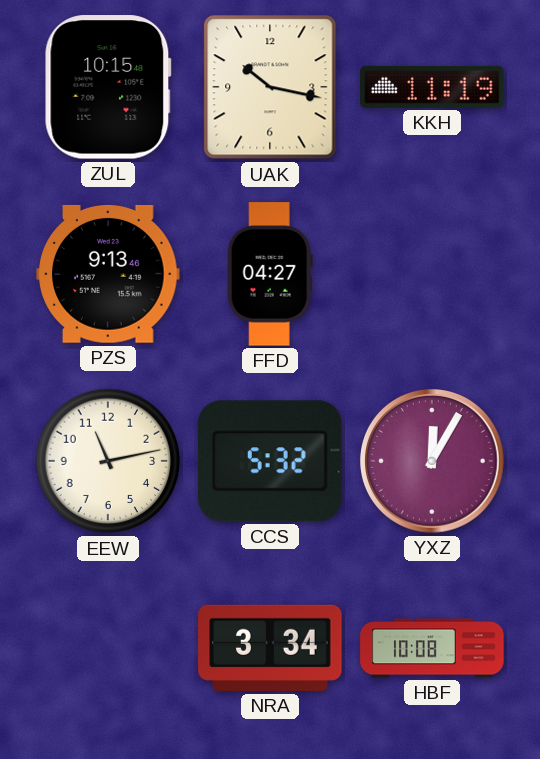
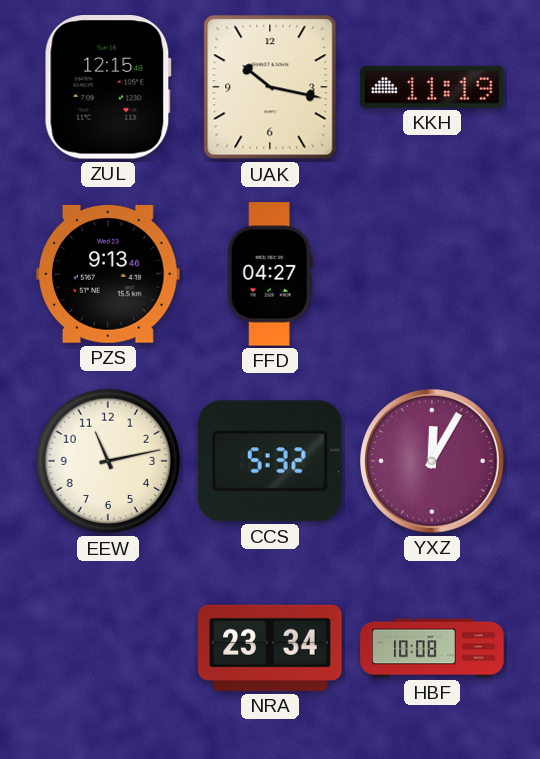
ZUL: 10:15 -> 12:15
NRA: 3:34 -> 23:34
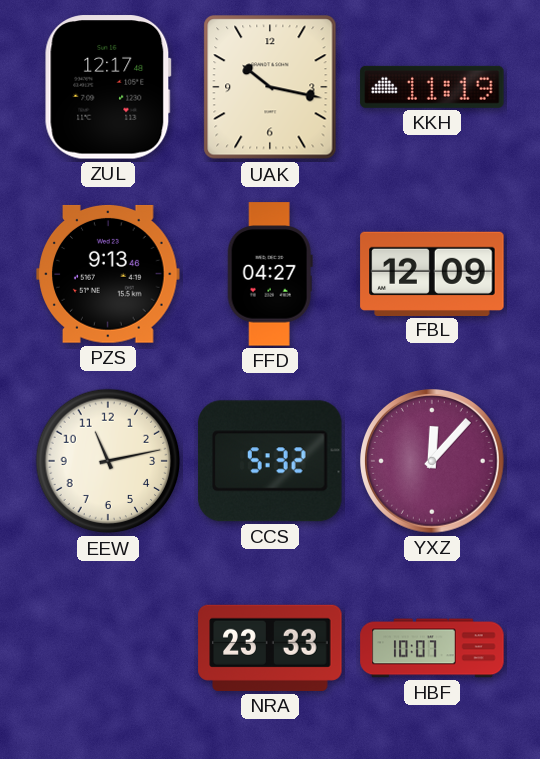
ZUL: 12:15 -> 12:17
FBL: none -> 12:09
YXZ: 12:05 -> 12:07
NRA: 23:34 -> 23:33
HBF: 10:08 -> 10:07
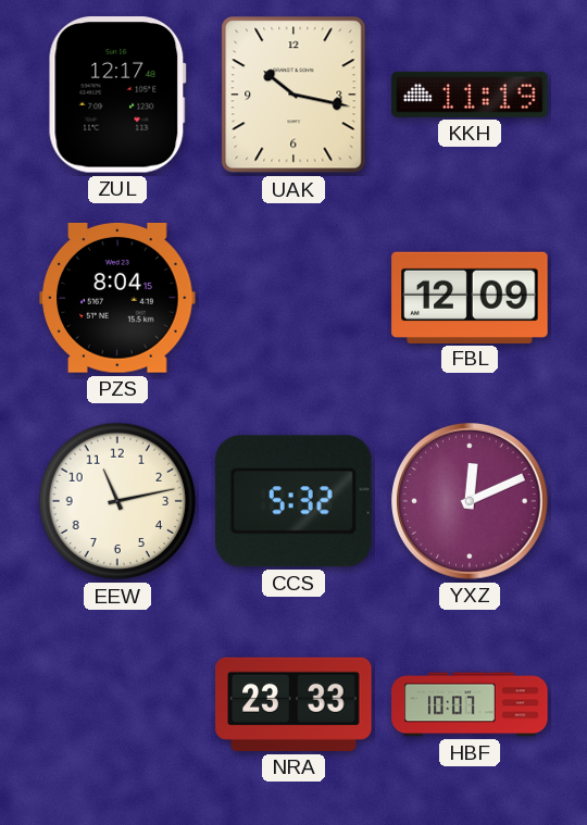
PZS: 9:13 -> 8:04
FFD: 04:27 -> none
YXZ: 12:07 -> 12:11
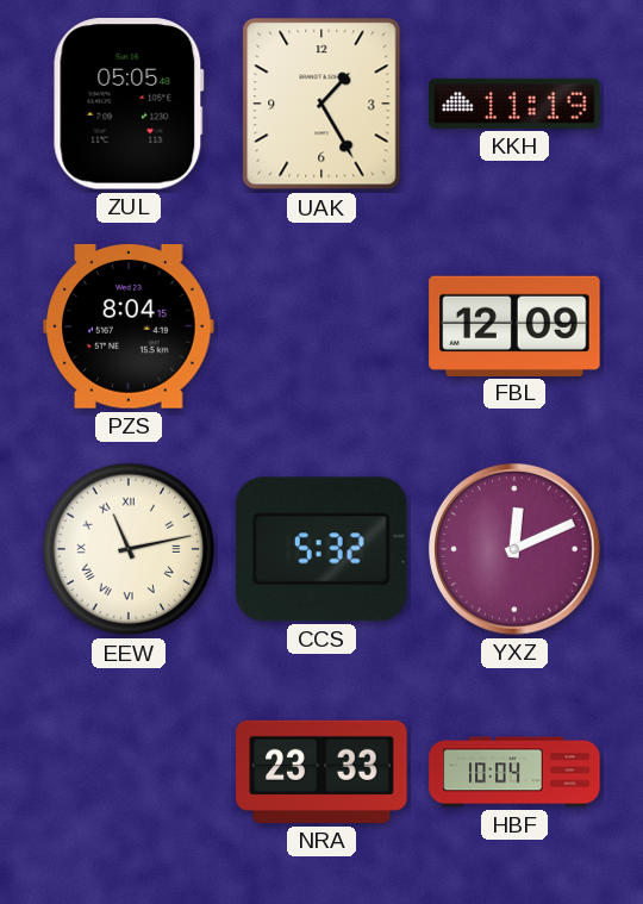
ZUL: 12:17 -> 05:05
UAK: 10:17 -> 1:25
EEW numerals: Arabic -> Roman
HBF: 10:07 -> 10:04
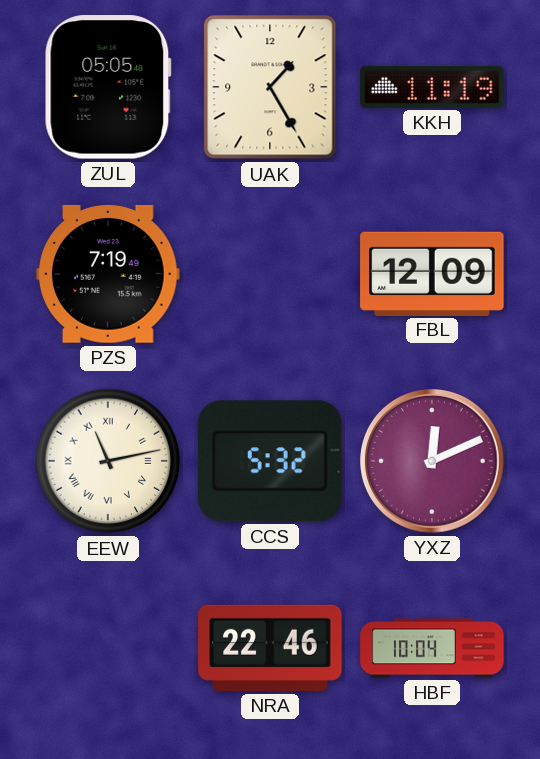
PZS: 8:04 -> 7:19
NRA: 23:33 -> 22:46
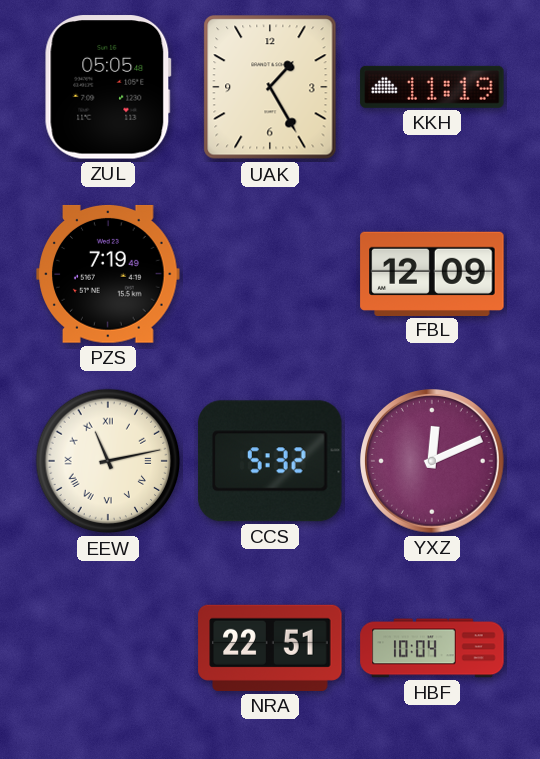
NRA: 22:46 -> 22:51
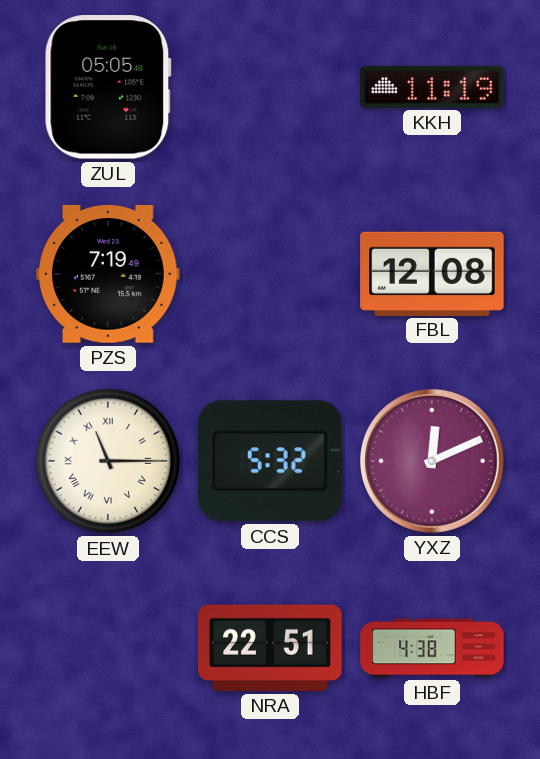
UAK: 1:25 -> none
FBL: 12:09 -> 12:08
EEW: 11:13 -> 11:15
HBF: 10:04 -> 4:38
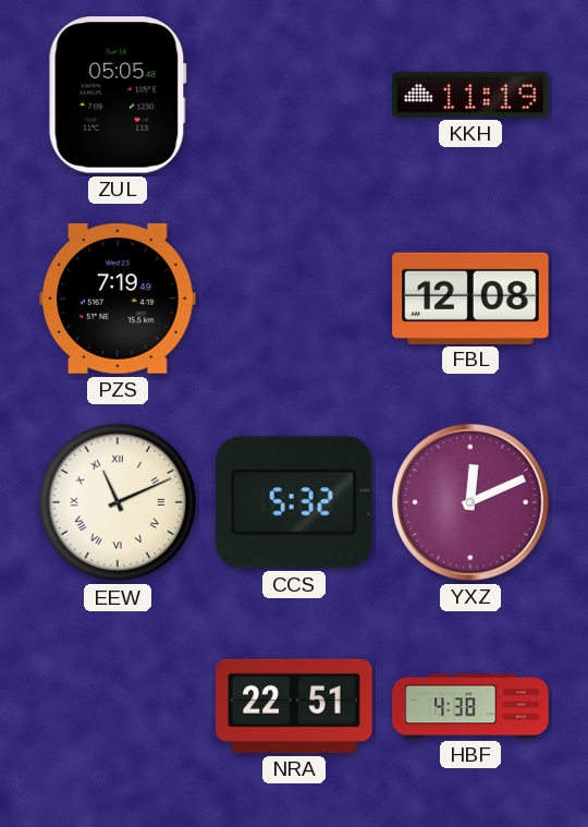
EEW: 11:15 -> 11:11
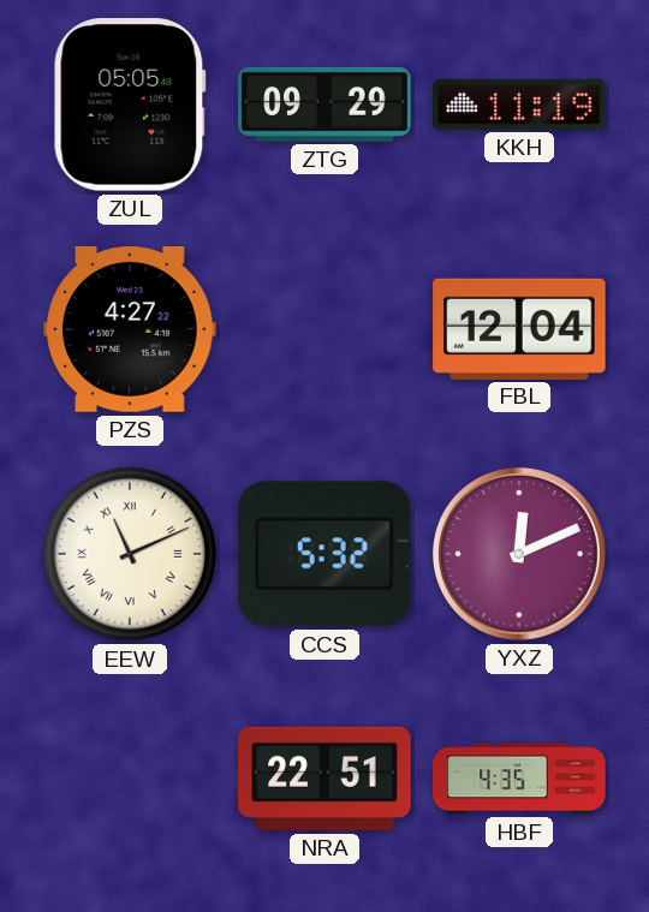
ZTG: none -> 09:29
PZS: 7:19 -> 4:27
FBL: 12:08 -> 12:04
HBF: 4:38 -> 4:35
